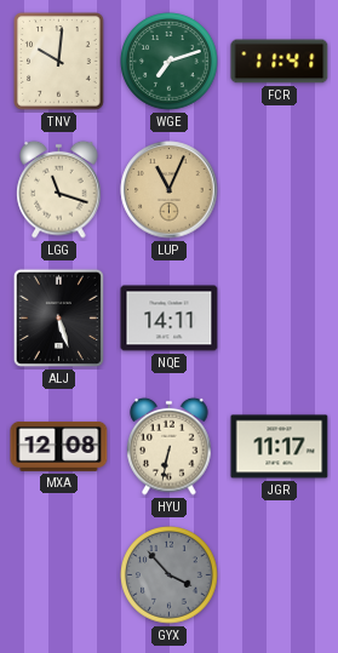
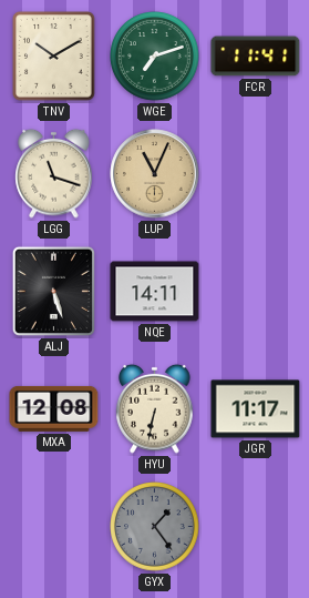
TNV: 10:01 -> 10:10
GYX: 3:53 -> 1:24
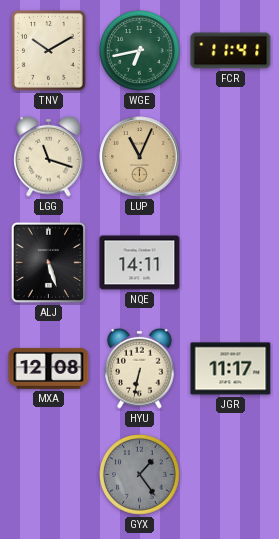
WGE: 7:12 -> 6:43
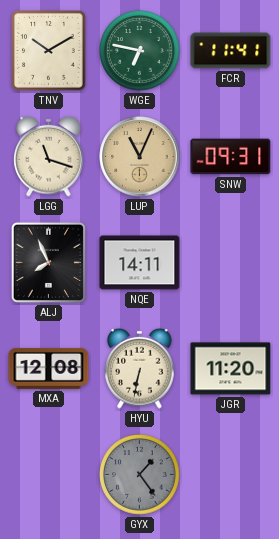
WGE: 6:43 -> 6:47
SNW: none -> 09:31
ALJ: 5:27 -> 7:56
JGR: 11:17 -> 11:20
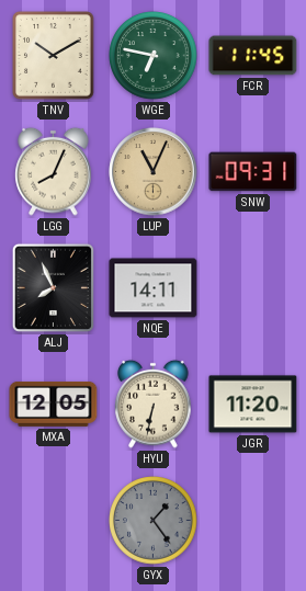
FCR: 11:41 -> 11:45
LGG: 11:18 -> 8:04
MXA: 12:08 -> 12:05
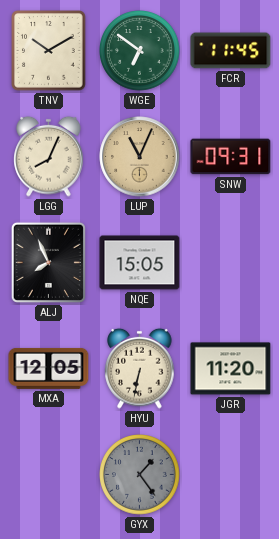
WGE: 6:47 -> 6:51
NQE: 14:11 -> 15:05
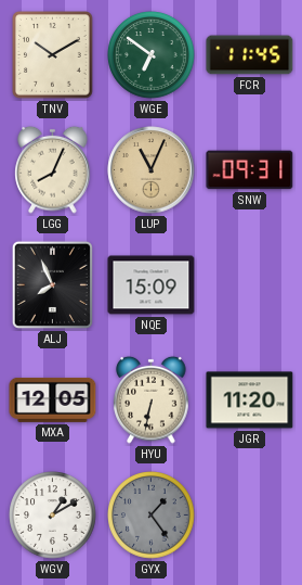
NQE: 15:05 -> 15:09
WGV: none -> 1:10
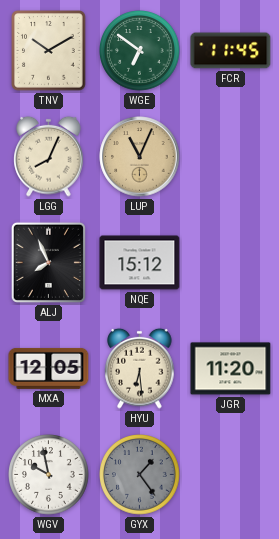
SNW: 09:31 -> none
NQE: 15:09 -> 15:12
HYU: 6:32 -> 6:29
WGV: 1:10 -> 9:58
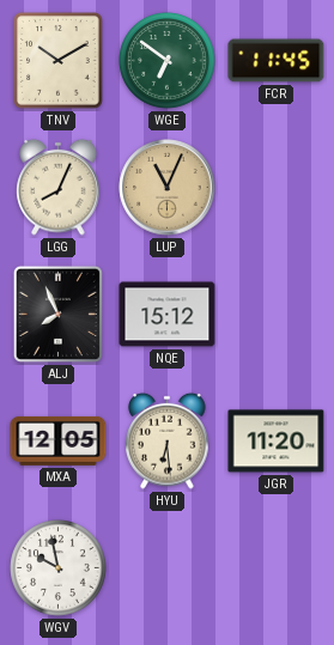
GYX: 1:24 -> none
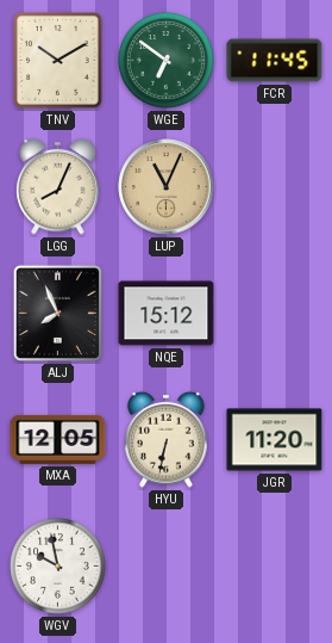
HYU: 6:29 -> 6:32
